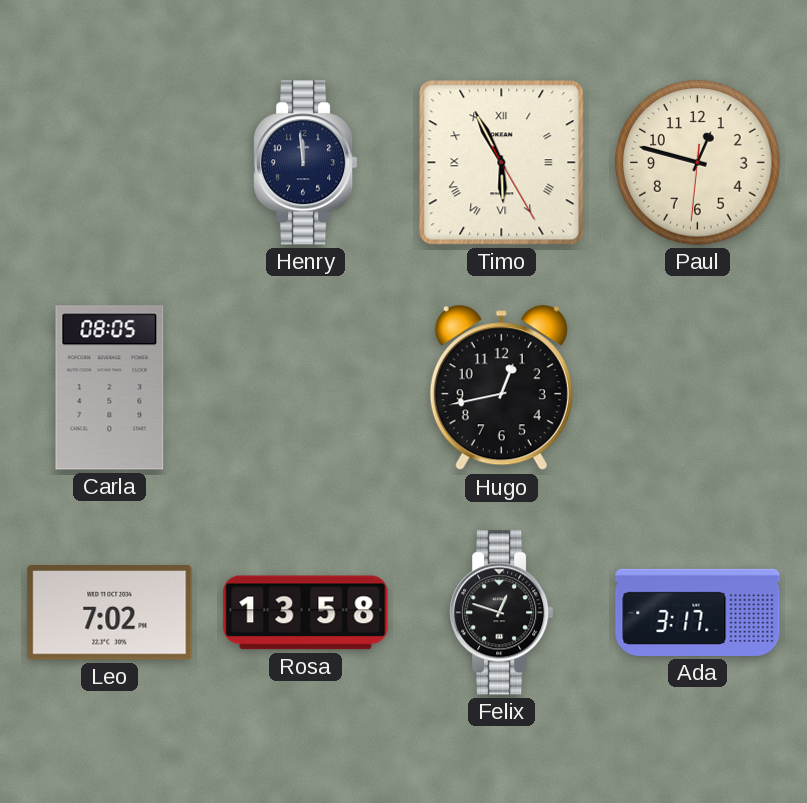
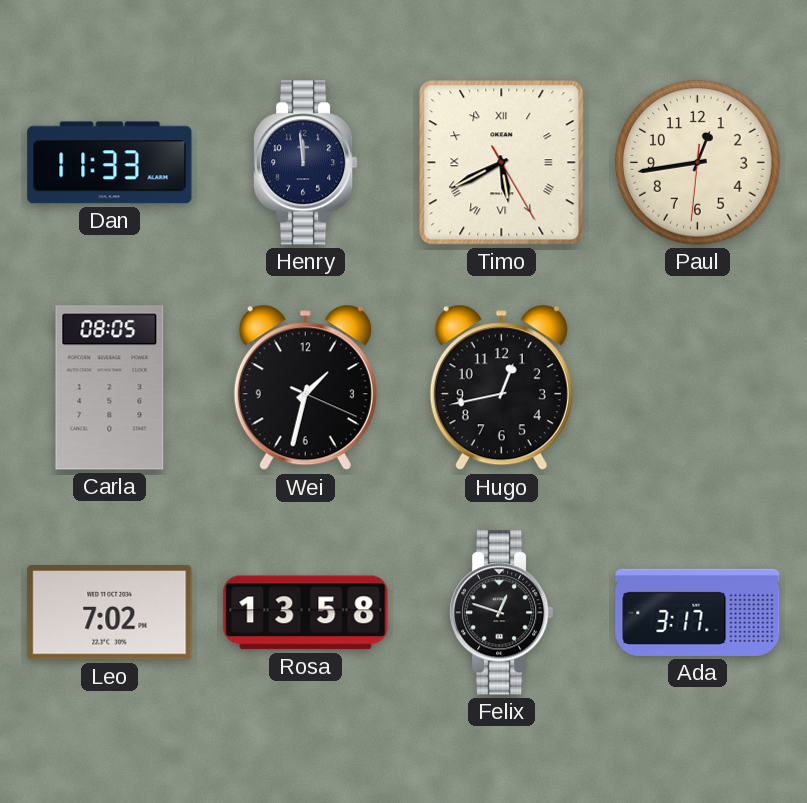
Dan: none -> 11:33
Timo: 5:55 -> 5:40
Paul: 12:47 -> 12:43
Wei: none -> 1:32
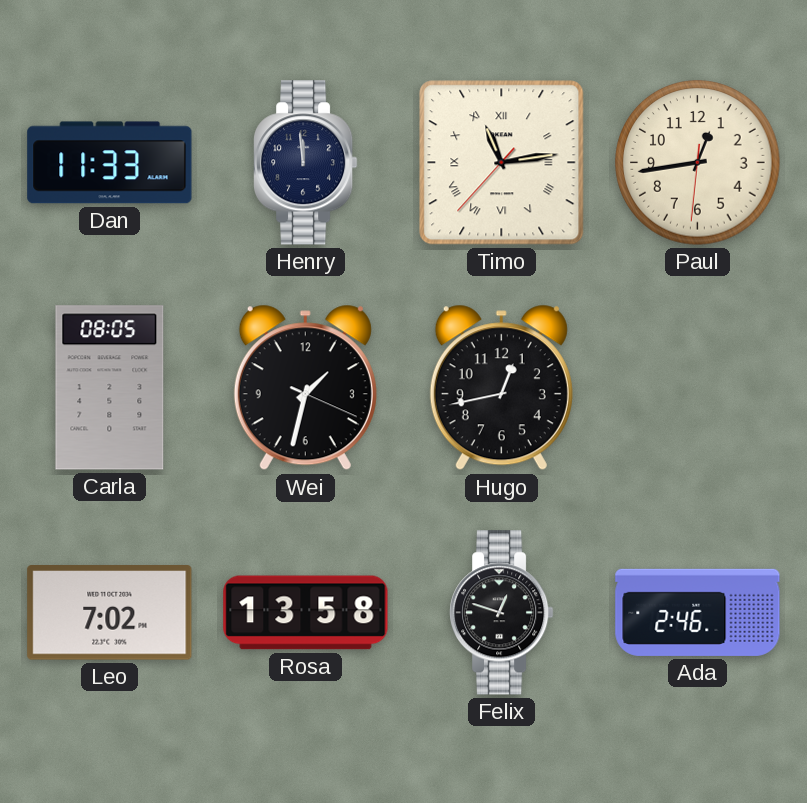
Timo: 5:40 -> 11:13
Ada: 3:17 -> 2:46
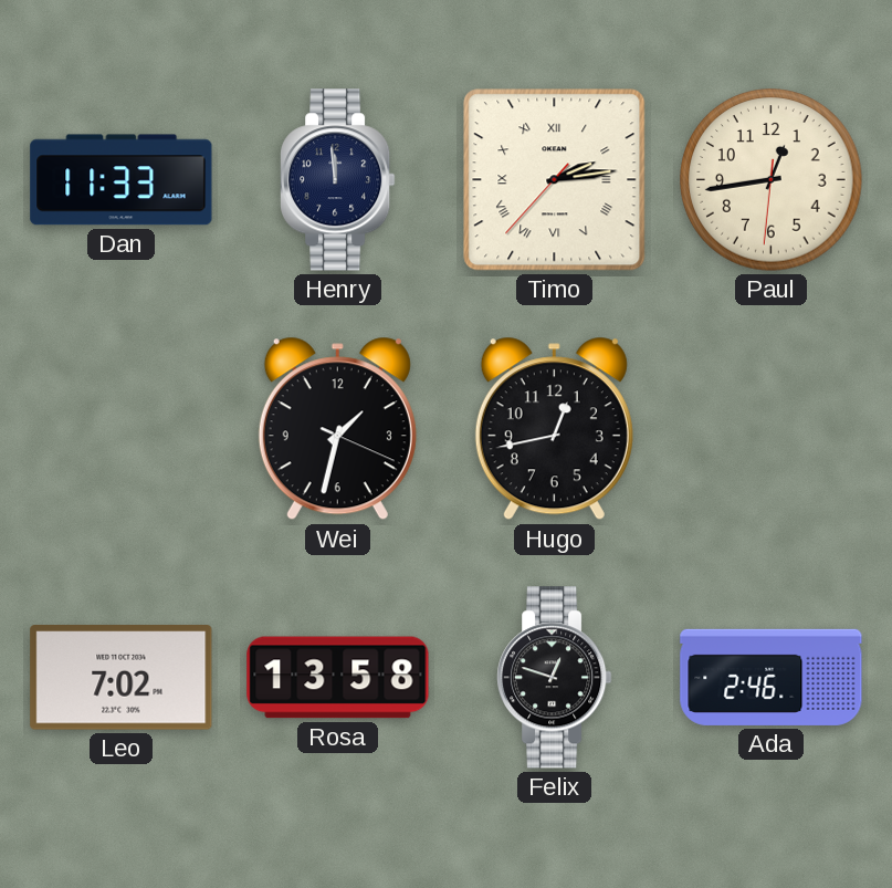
Timo: 11:13 -> 2:13
Carla: 08:05 -> none
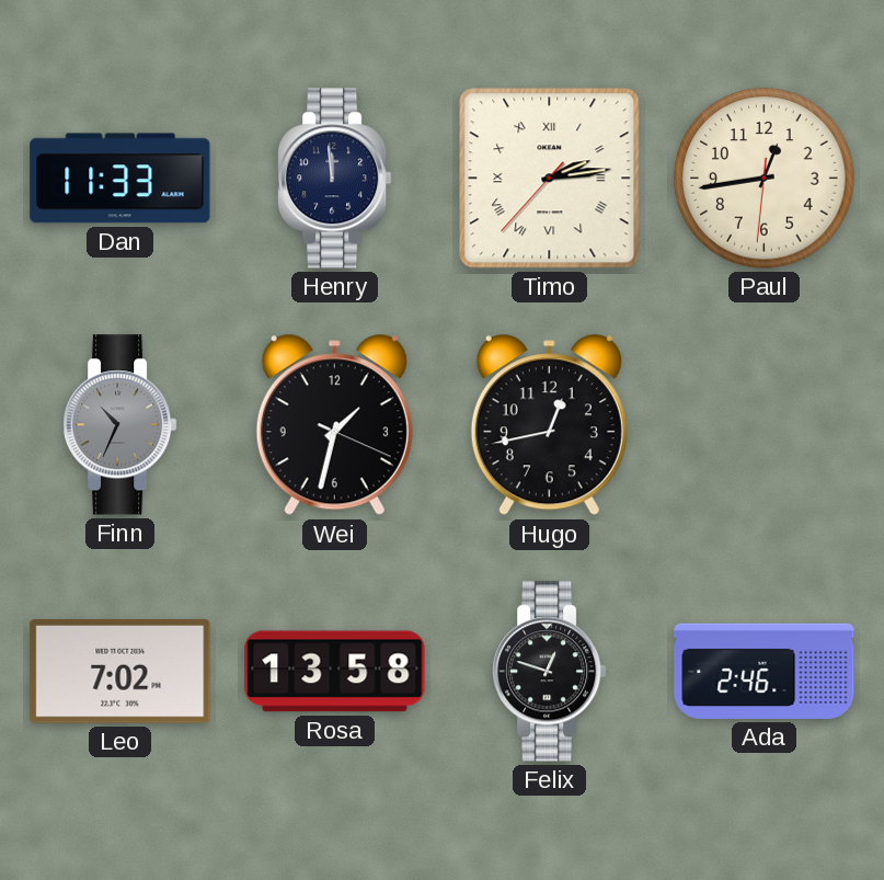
Finn: none -> 10:34
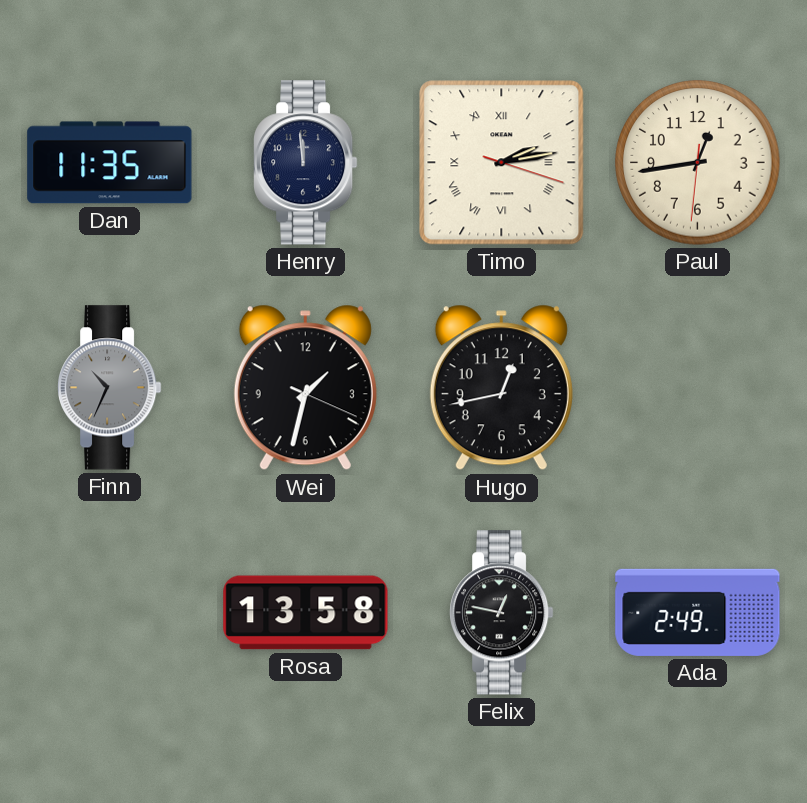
Dan: 11:33 -> 11:35
Timo: 2:13:37 -> 2:13:18
Leo: 7:02 -> none
Felix: 12:48 -> 12:47
Ada: 2:46 -> 2:49
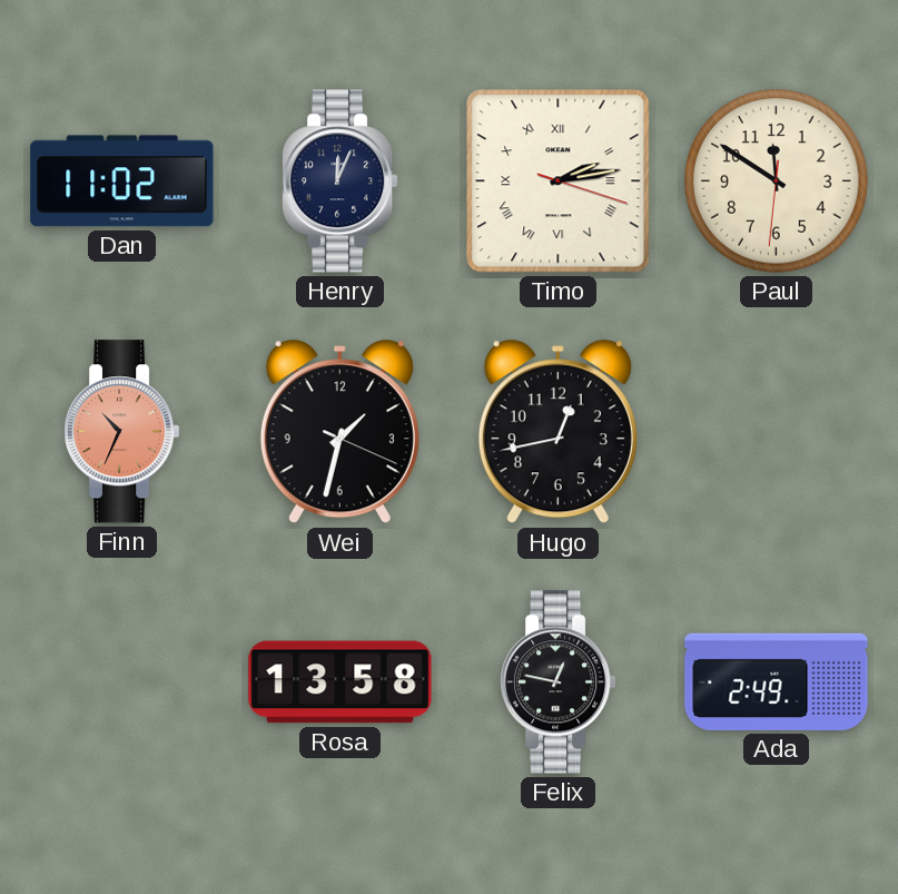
Dan: 11:35 -> 11:02
Henry: 11:59 -> 12:04
Paul: 12:43 -> 11:50
Finn dial: grey -> salmon
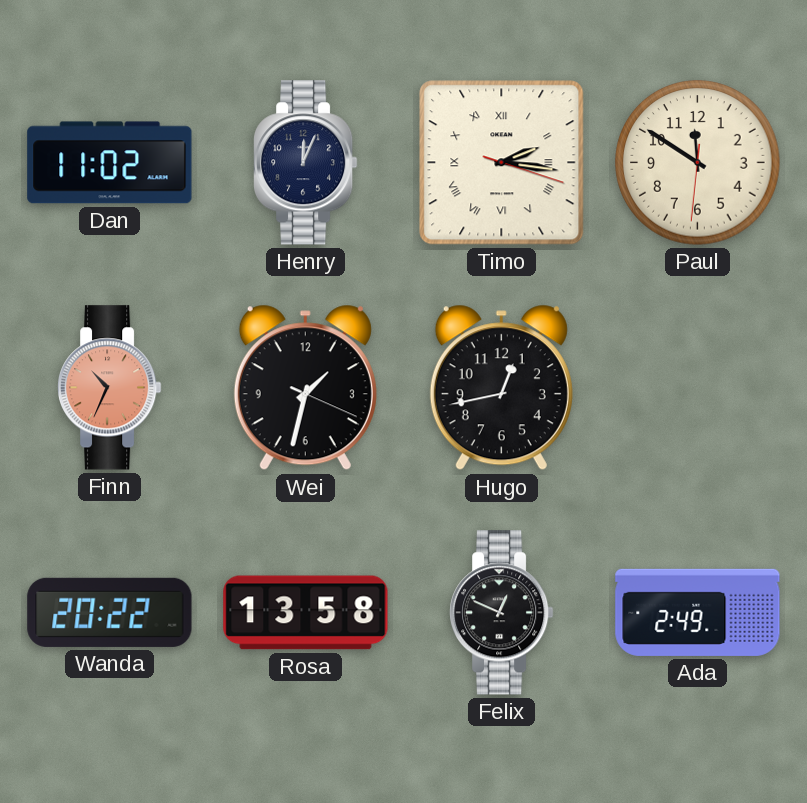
Timo: 2:13 -> 2:16
Wanda: none -> 20:22
Felix: 12:47 -> 12:49
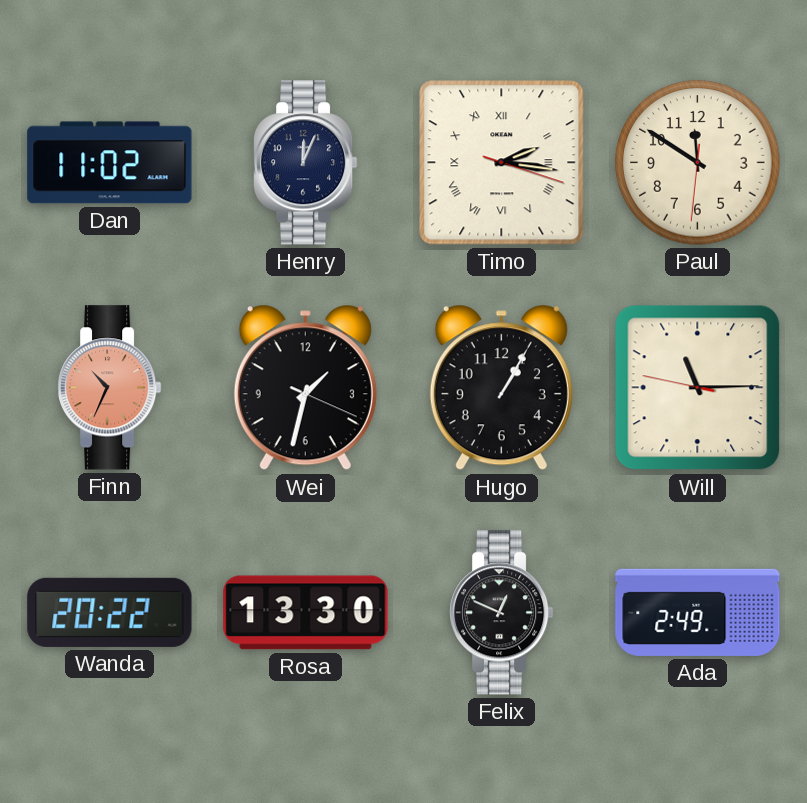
Hugo: 12:43 -> 1:05
Will: none -> 11:14
Rosa: 13:58 -> 13:30
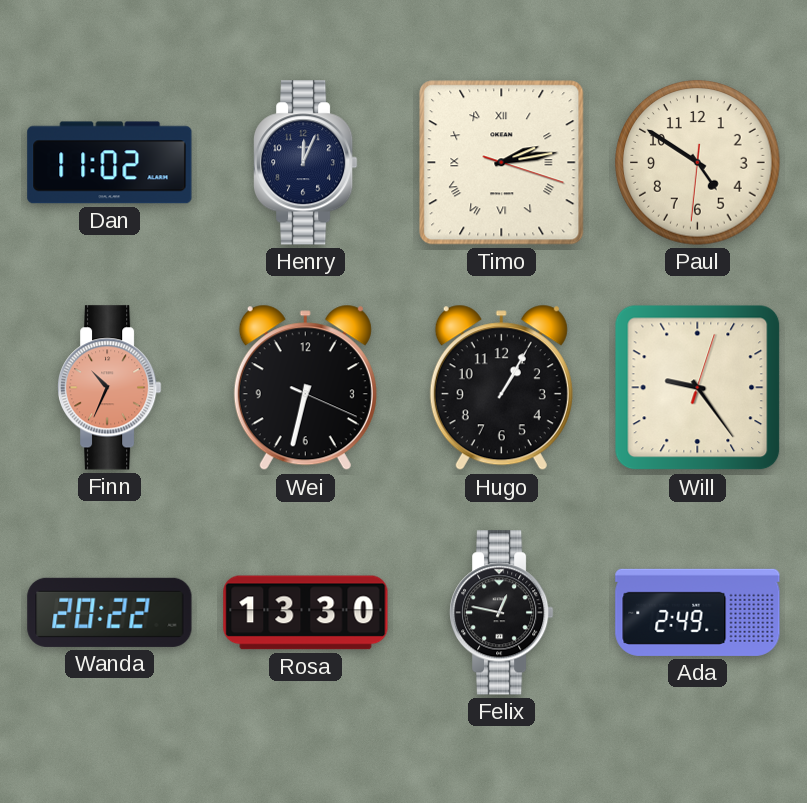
Timo: 2:16 -> 2:13
Paul: 11:50 -> 4:50
Wei: 1:32 -> 6:32
Will: 11:14 -> 9:24
Felix: 12:49 -> 12:47
